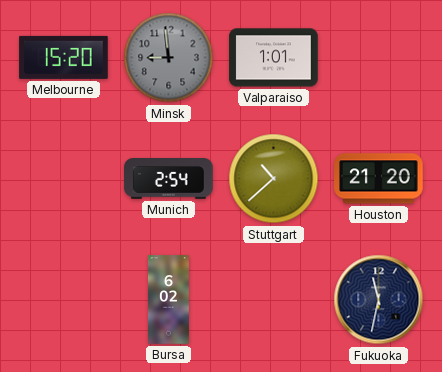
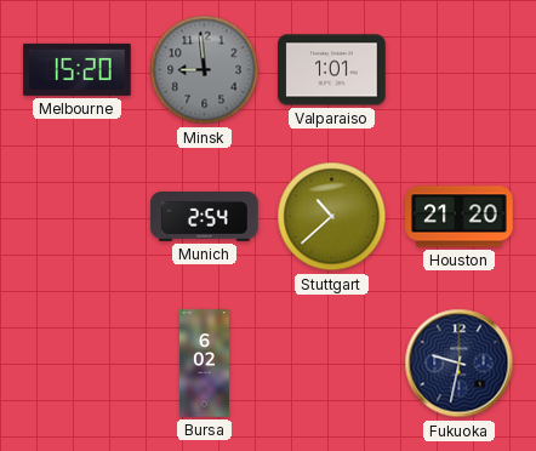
Fukuoka: 11:32 -> 9:32
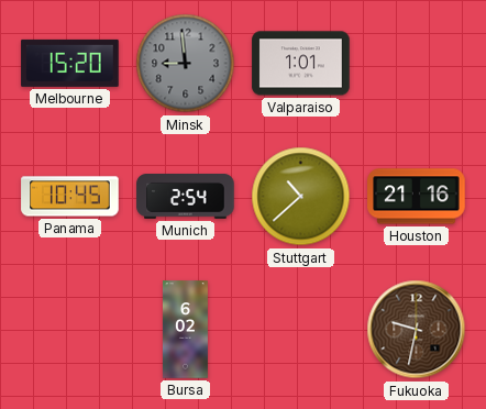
Panama: none -> 10:45
Houston: 21:20 -> 21:16
Fukuoka dial: navy -> brown
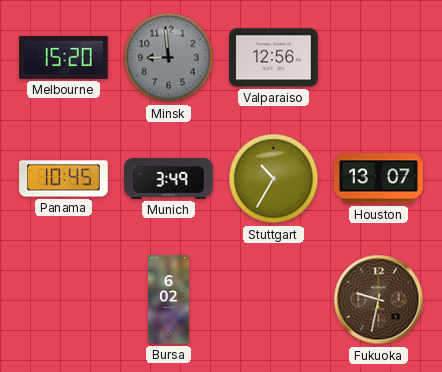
Valparaiso: 1:01 -> 12:56
Munich: 2:54 -> 3:49
Stuttgart: 10:38 -> 10:35
Houston: 21:16 -> 13:07
